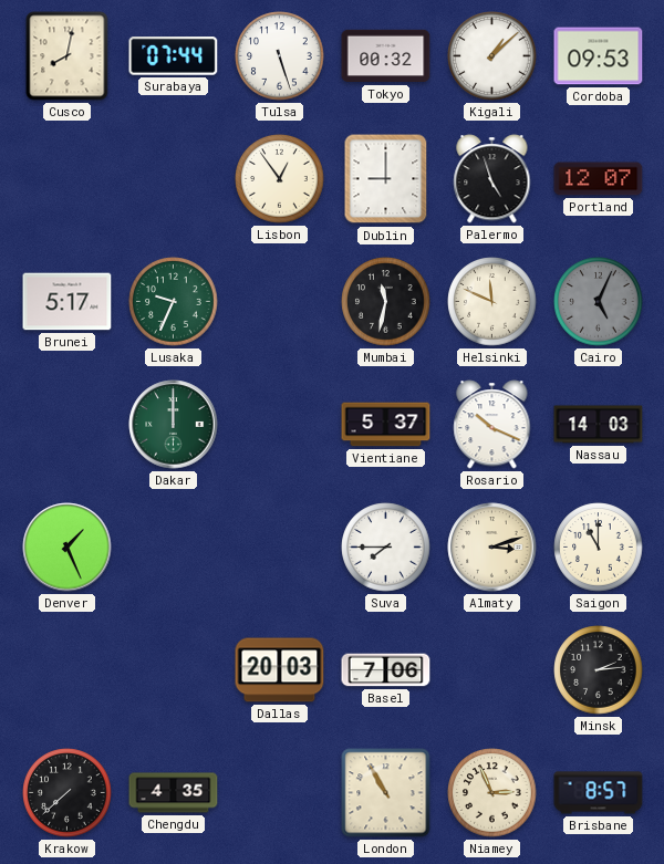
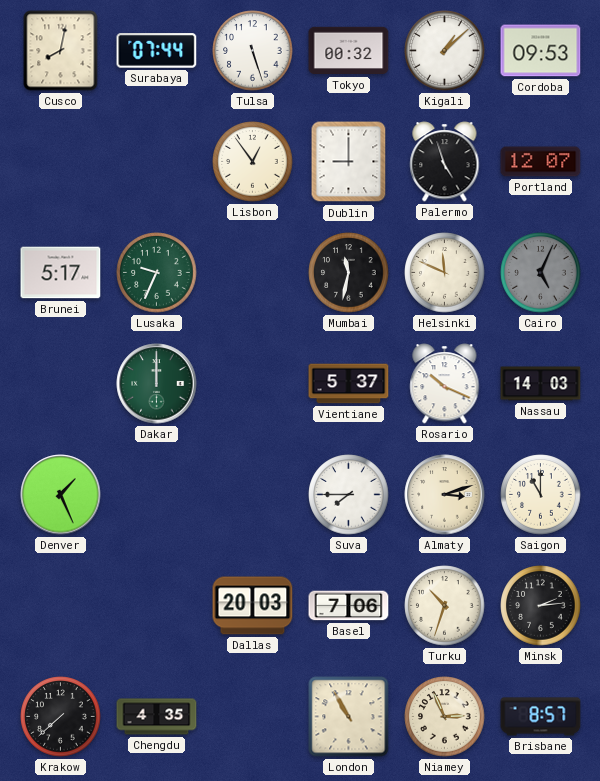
Turku: none -> 10:33
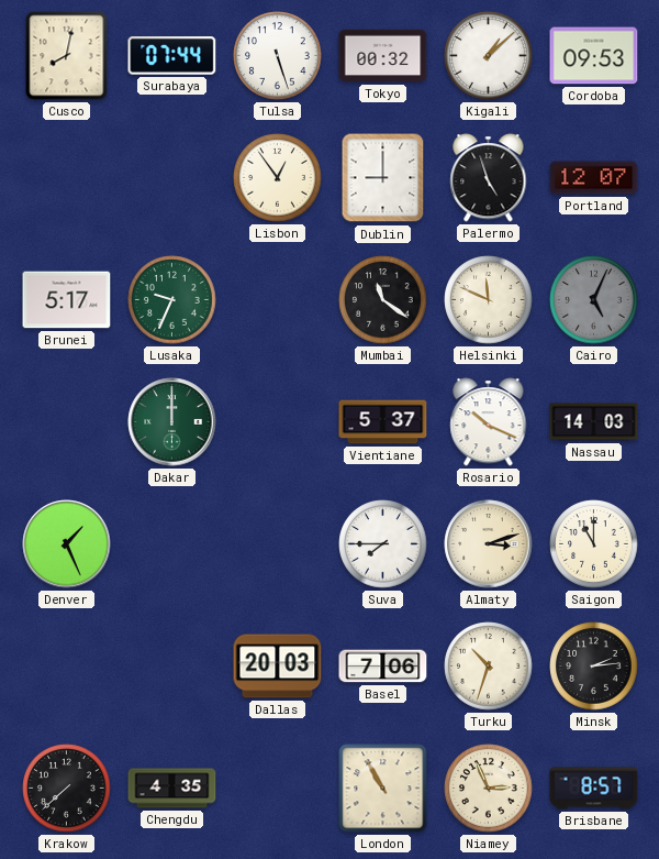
Mumbai: 11:32 -> 11:21
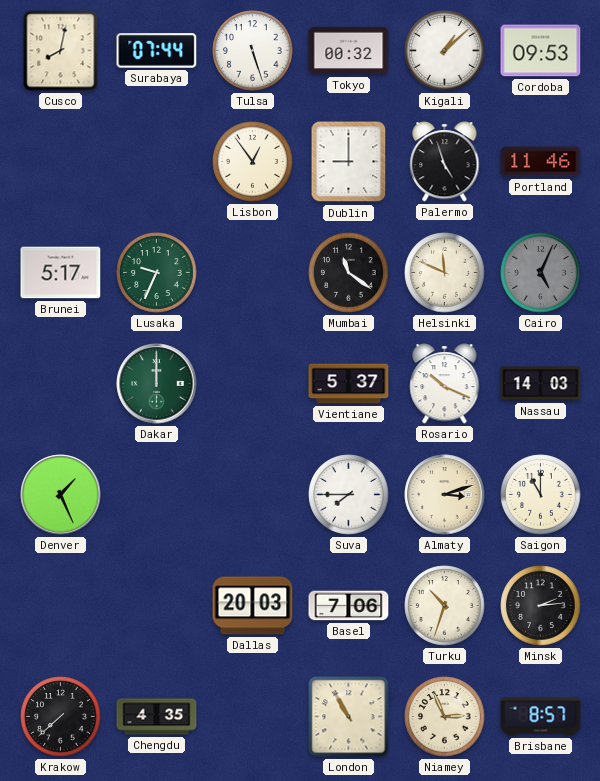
Portland: 12:07 -> 11:46
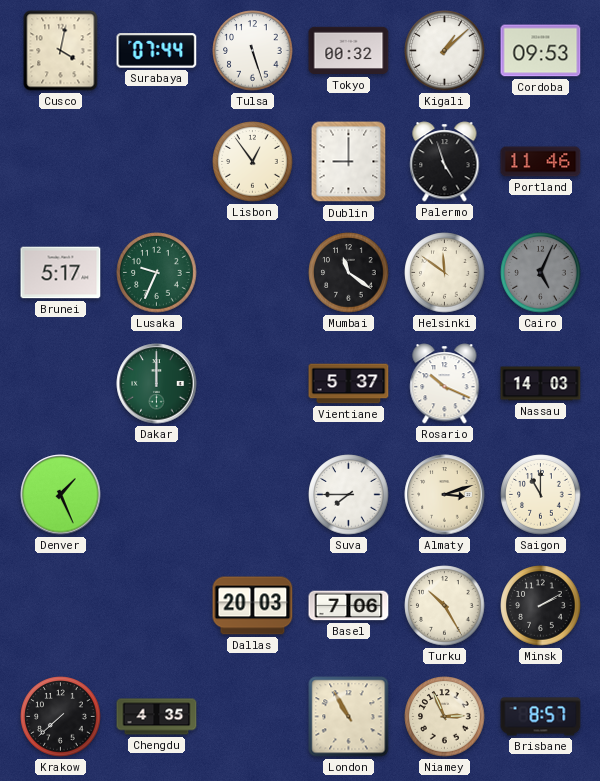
Cusco: 8:02 -> 4:02
Helsinki: 11:49 -> 11:51
Turku: 10:33 -> 10:25
Minsk: 2:14 -> 2:10
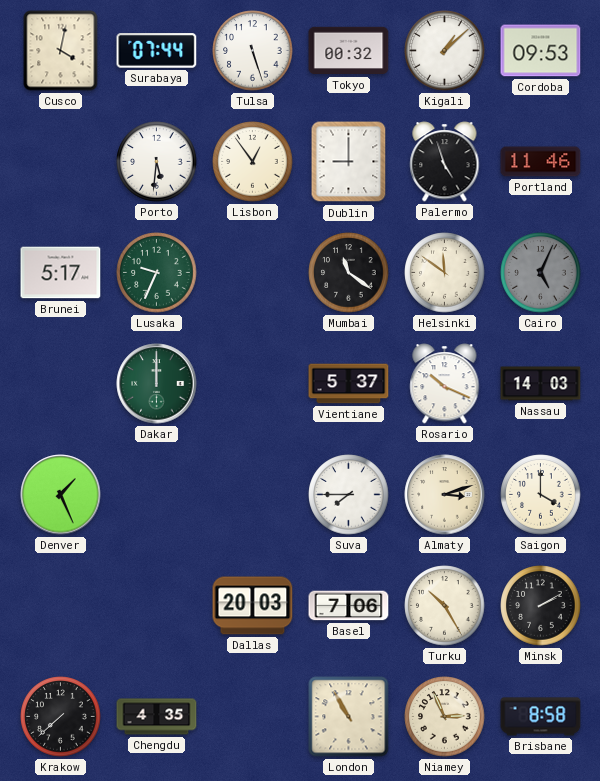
Porto: none -> 5:31
Saigon: 11:00 -> 4:00
Brisbane: 8:57 -> 8:58
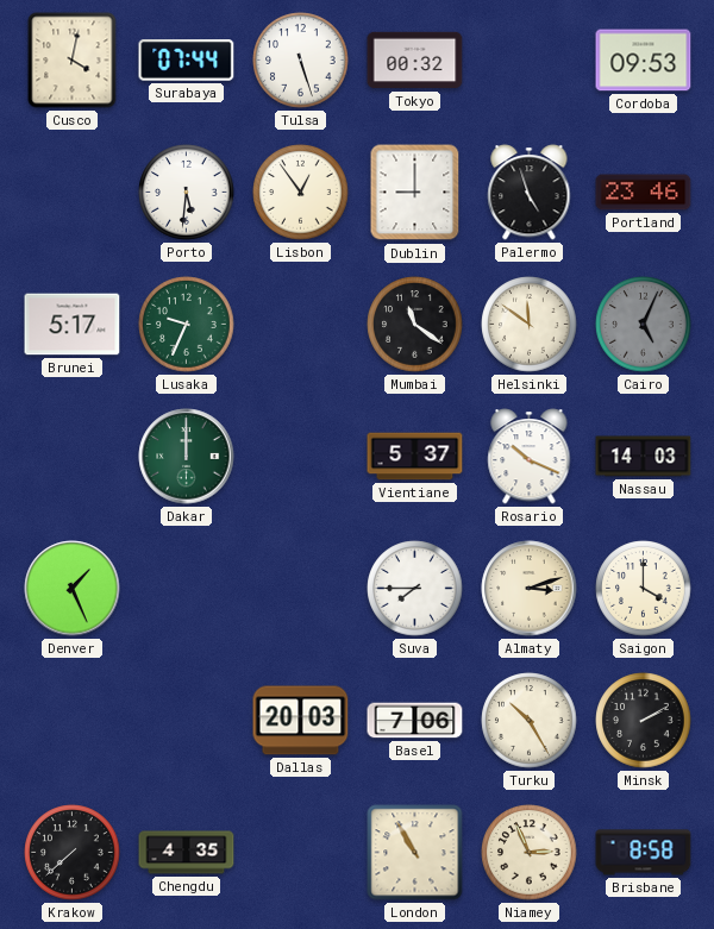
Kigali: 1:08 -> none
Portland: 11:46 -> 23:46
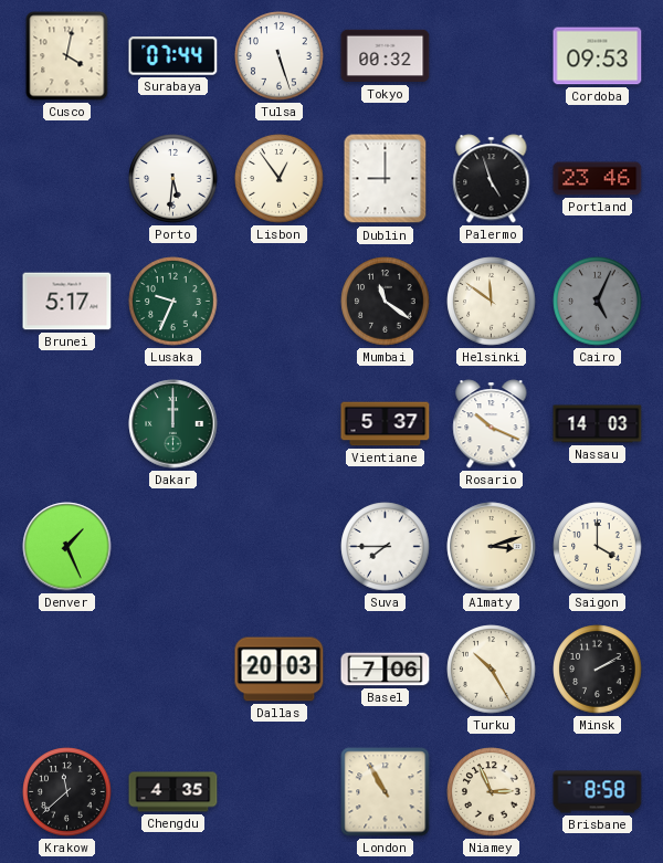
Krakow: 7:38 -> 11:38
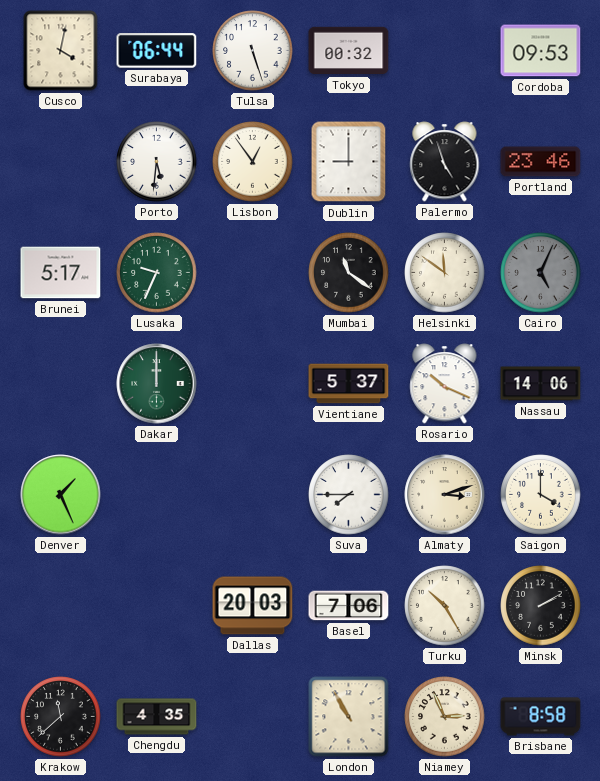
Surabaya: 07:44 -> 06:44
Nassau: 14:03 -> 14:06
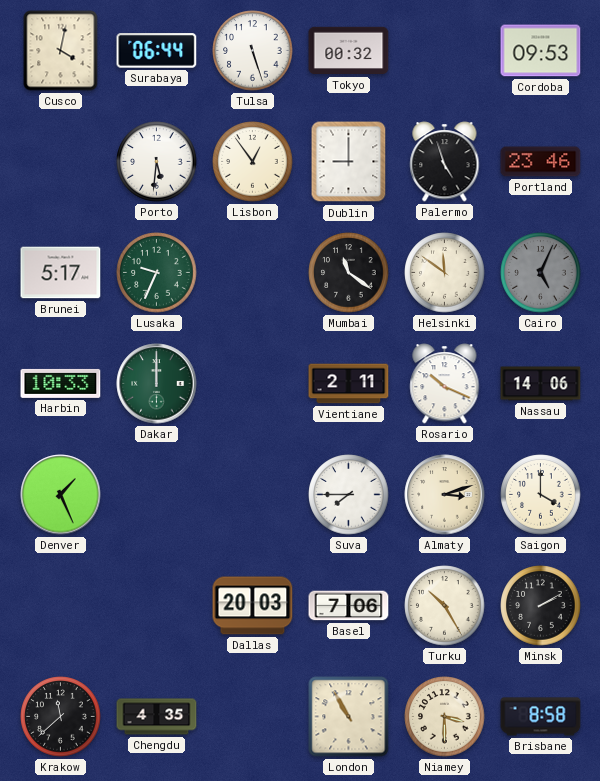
Harbin: none -> 10:33
Vientiane: 5:37 -> 2:11
Niamey: 2:56 -> 3:30
